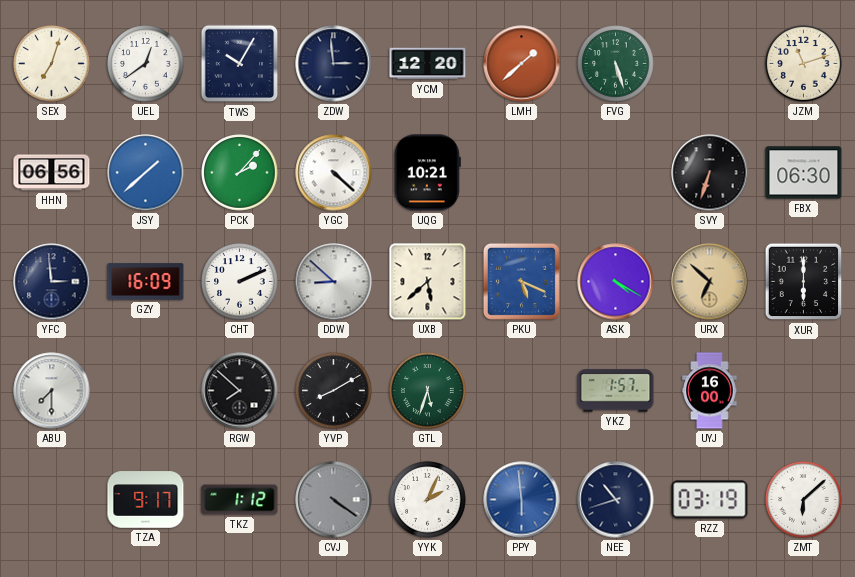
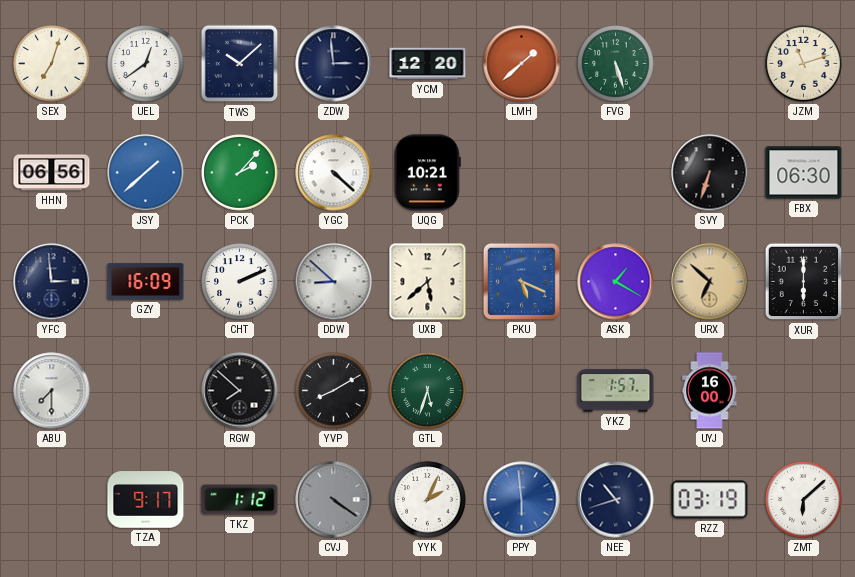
TWS: 10:05 -> 10:08
ASK: 4:20 -> 1:20
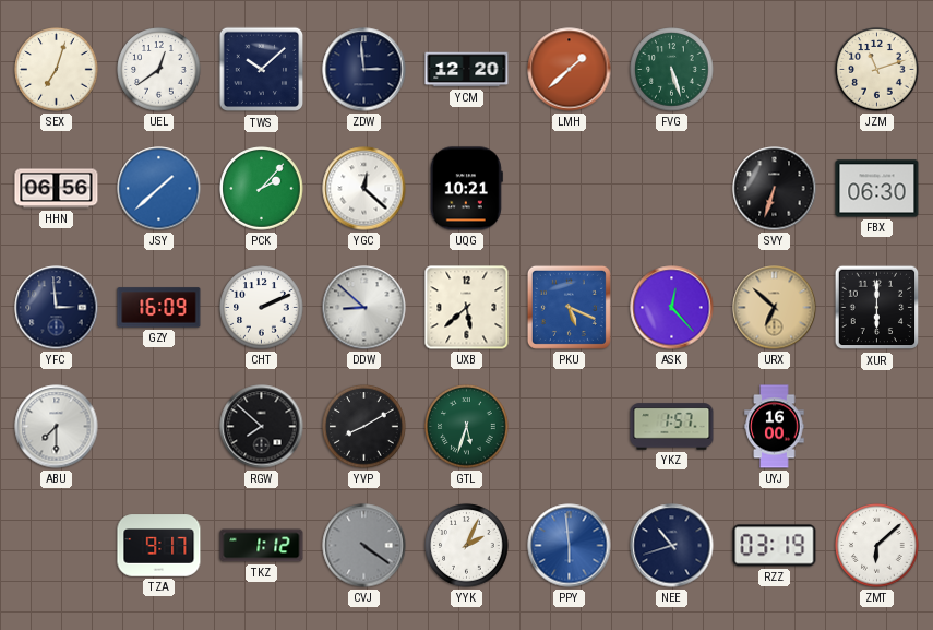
YGC: 4:22 -> 12:22
ASK: 1:20 -> 12:23
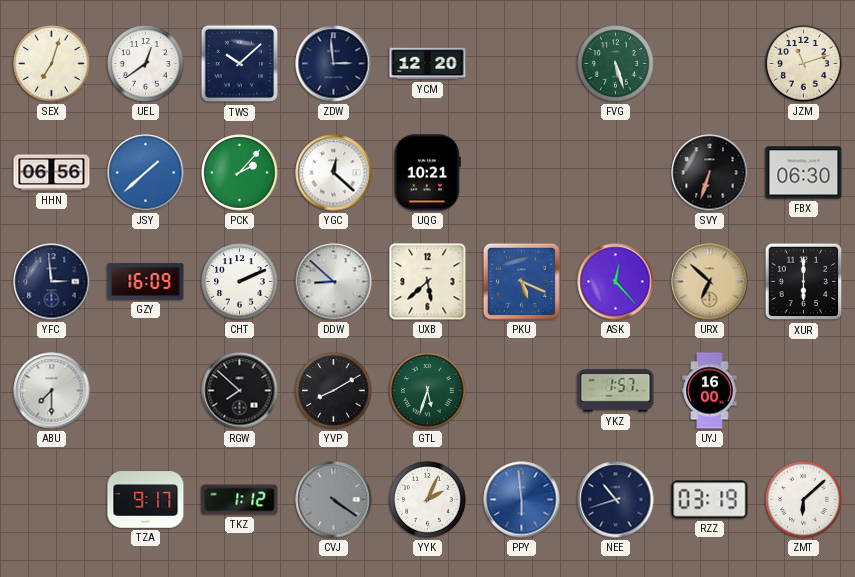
LMH: 1:38 -> none
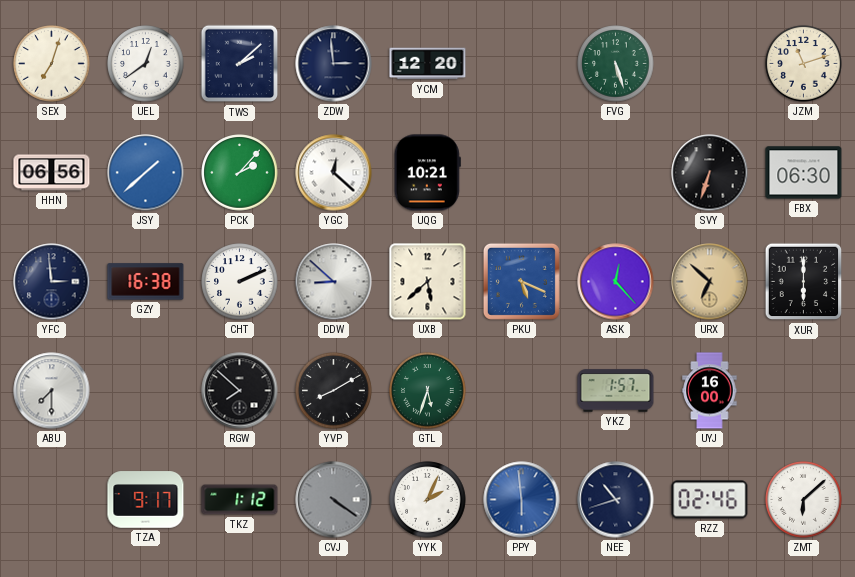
TWS: 10:08 -> 2:08
GZY: 16:09 -> 16:38
RZZ: 03:19 -> 02:46
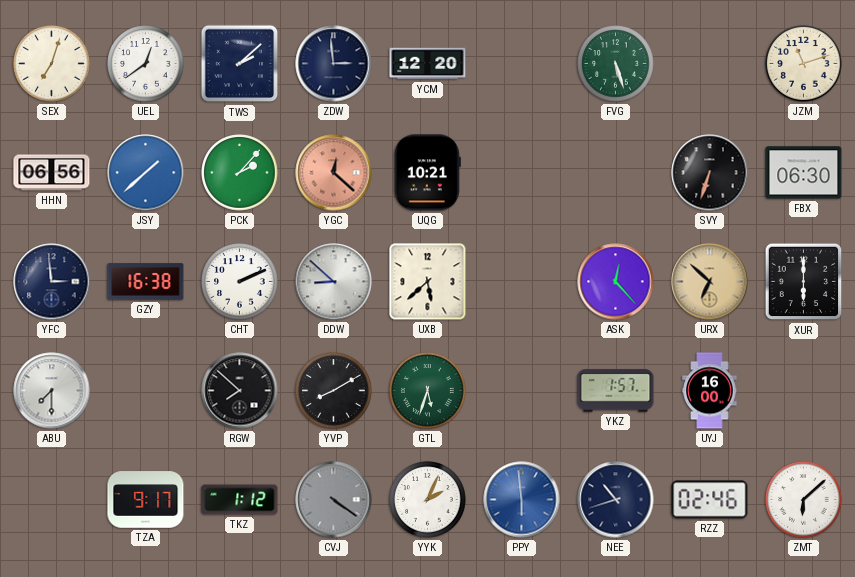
YGC dial: white -> salmon
PKU: 5:19 -> none
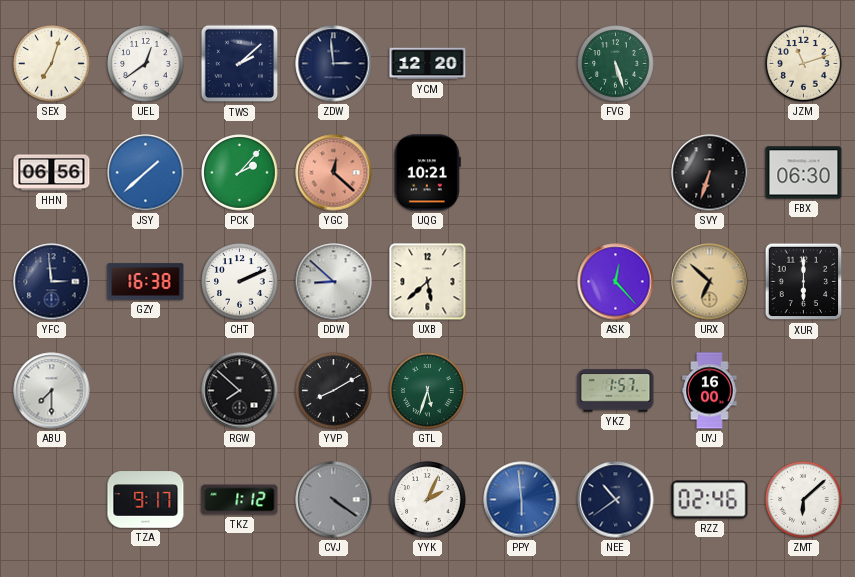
NEE: 10:42 -> 10:39
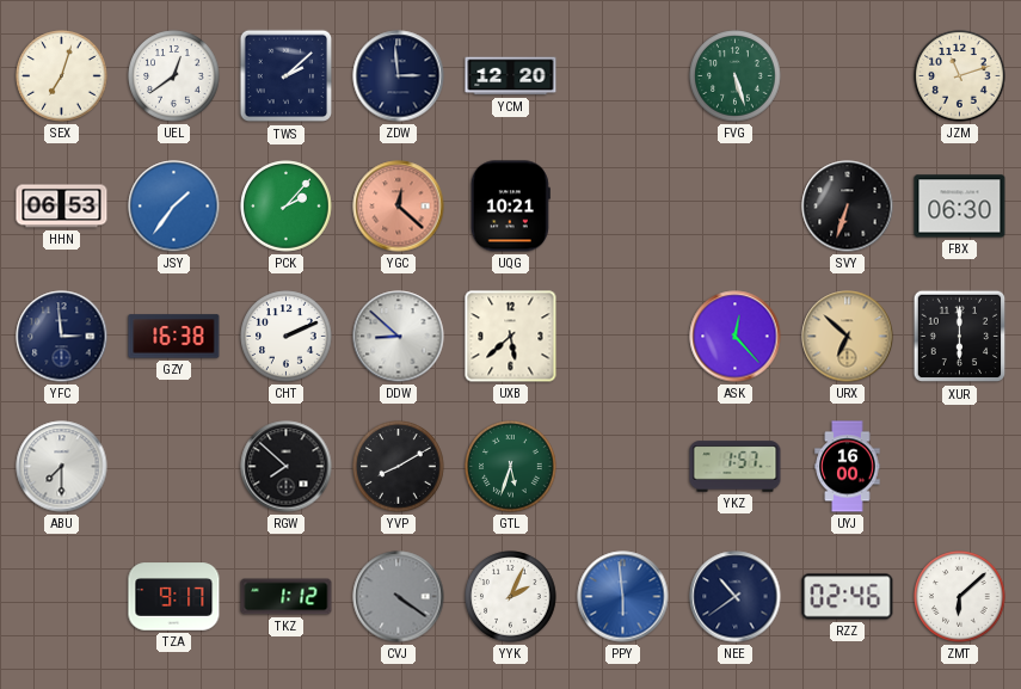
HHN: 06:56 -> 06:53
JSY: 1:38 -> 1:36
